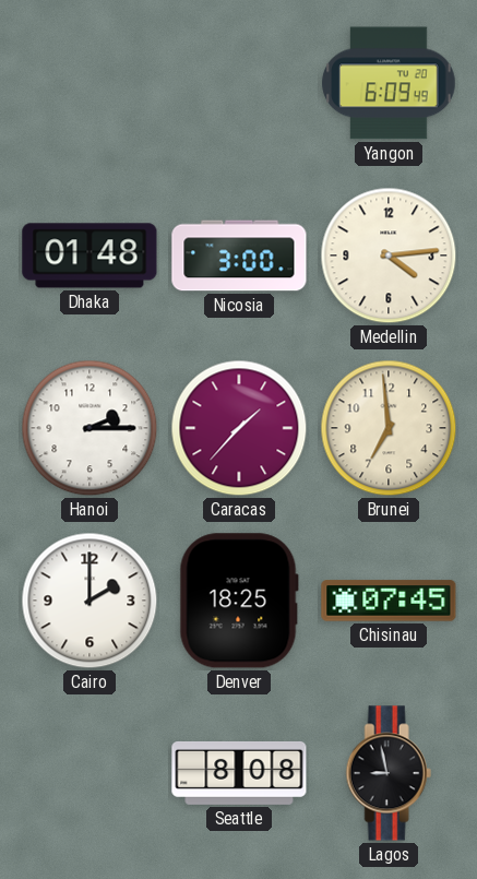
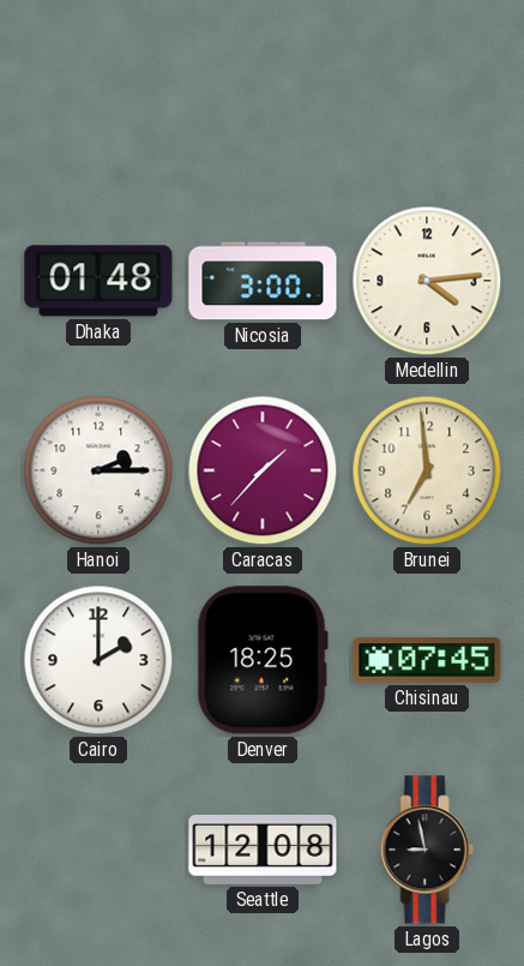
Yangon: 6:09 -> none
Seattle: 8:08 -> 12:08
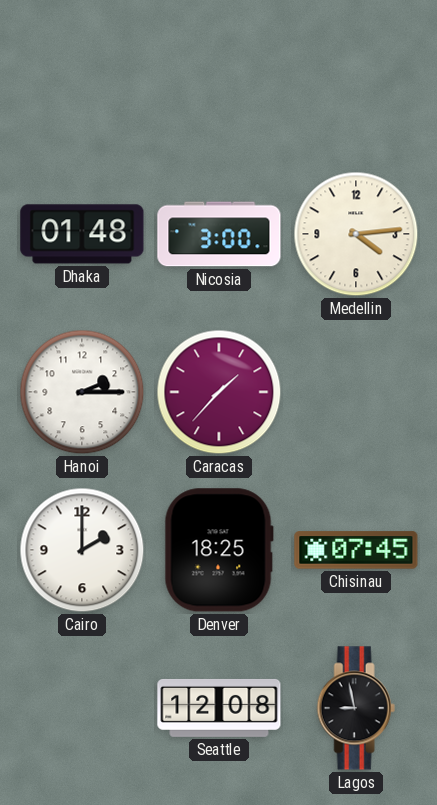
Brunei: 6:59 -> none
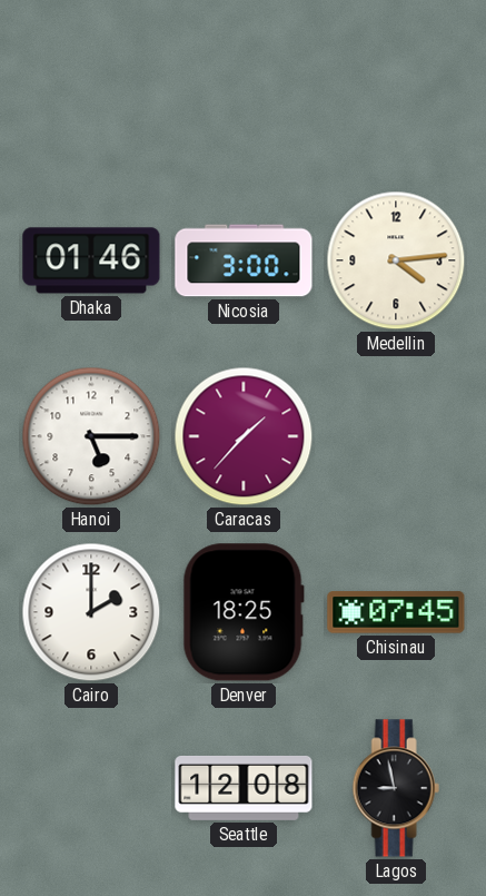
Dhaka: 01:48 -> 01:46
Hanoi: 2:15 -> 5:15
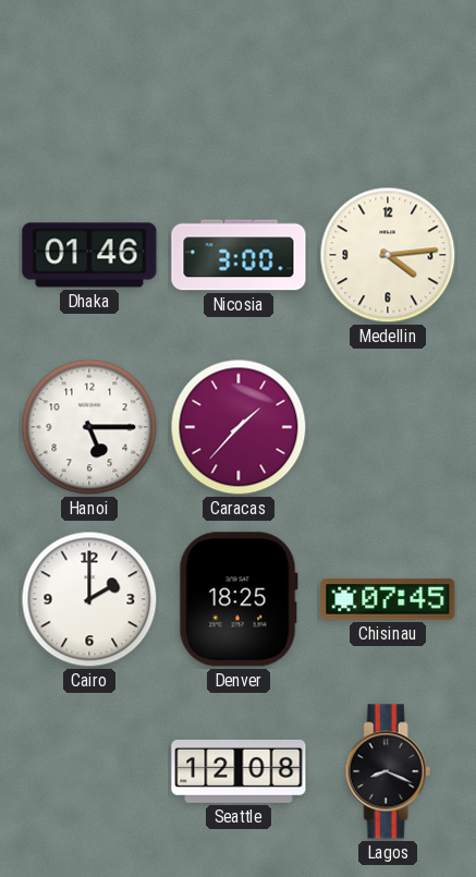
Lagos: 8:58 -> 8:19
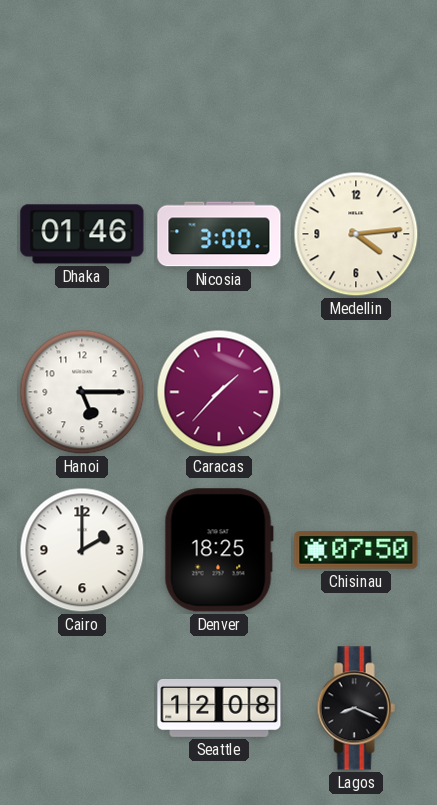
Chisinau: 07:45 -> 07:50
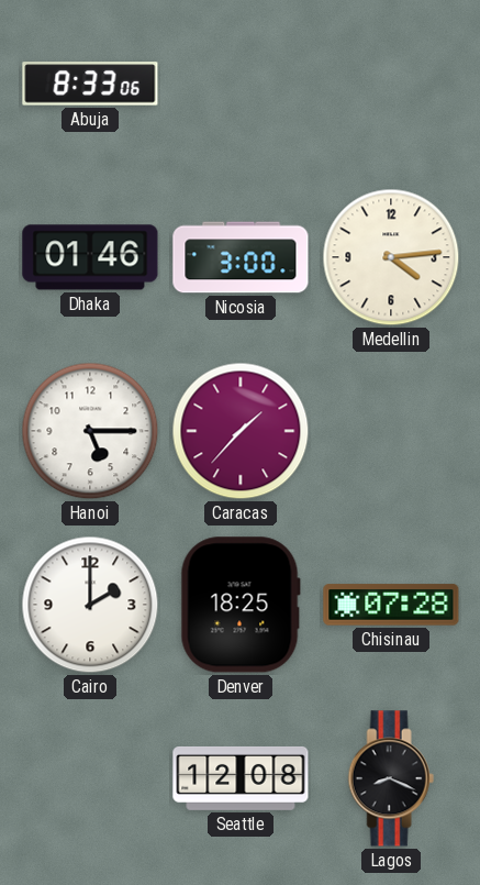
Abuja: none -> 8:33
Chisinau: 07:50 -> 07:28
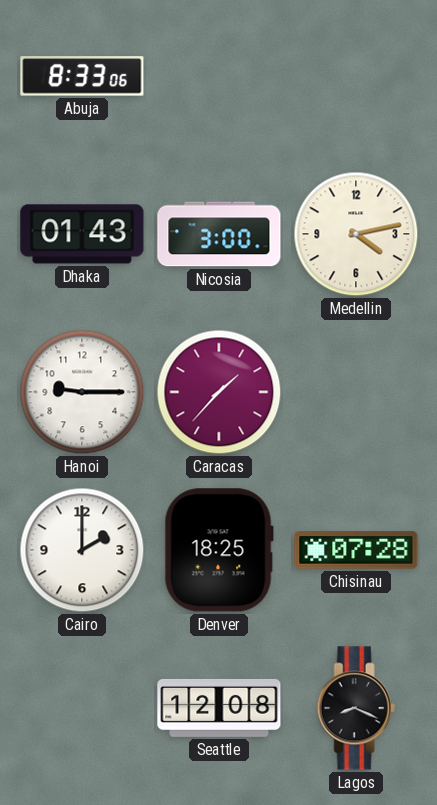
Dhaka: 01:46 -> 01:43
Medellin: 4:14 -> 4:13
Hanoi: 5:15 -> 9:15
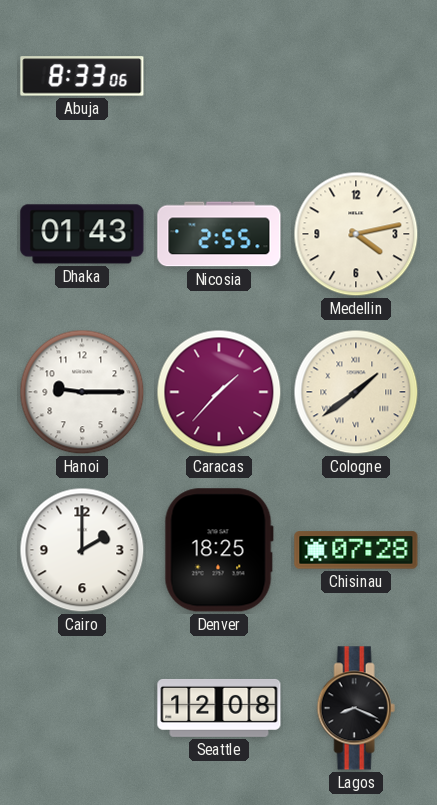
Nicosia: 3:00 -> 2:55
Cologne: none -> 1:39
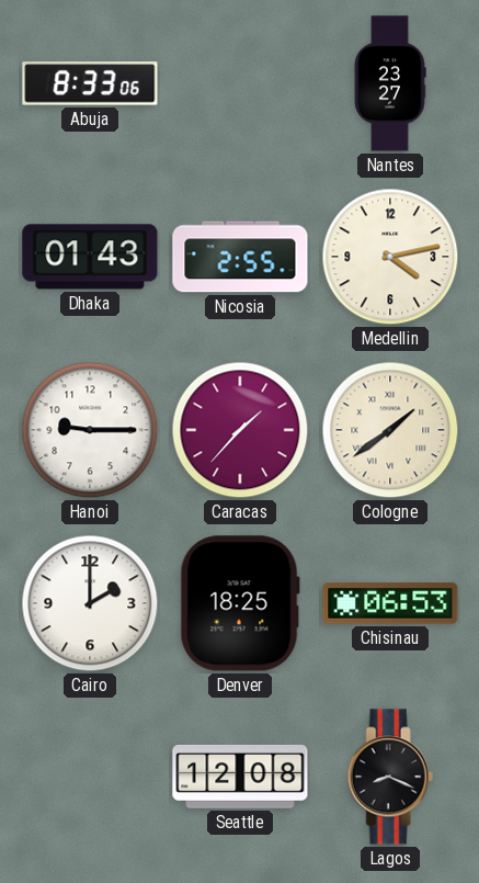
Nantes: none -> 23:27
Chisinau: 07:28 -> 06:53
